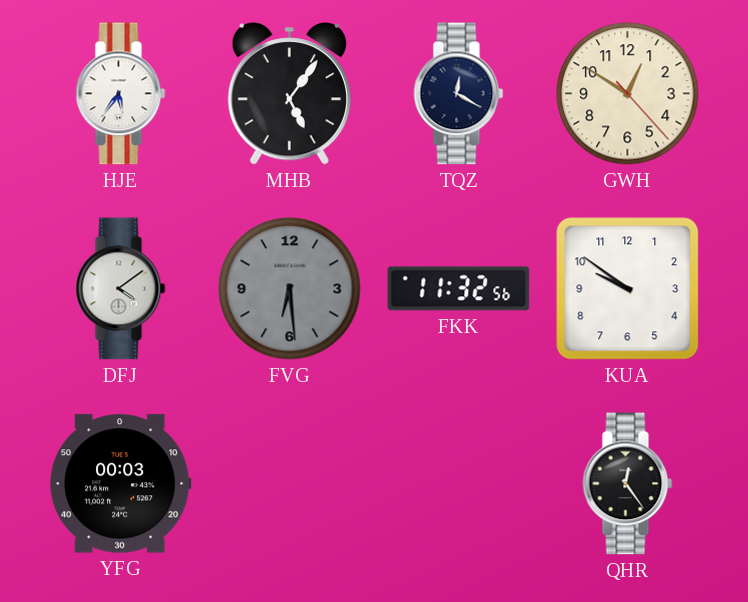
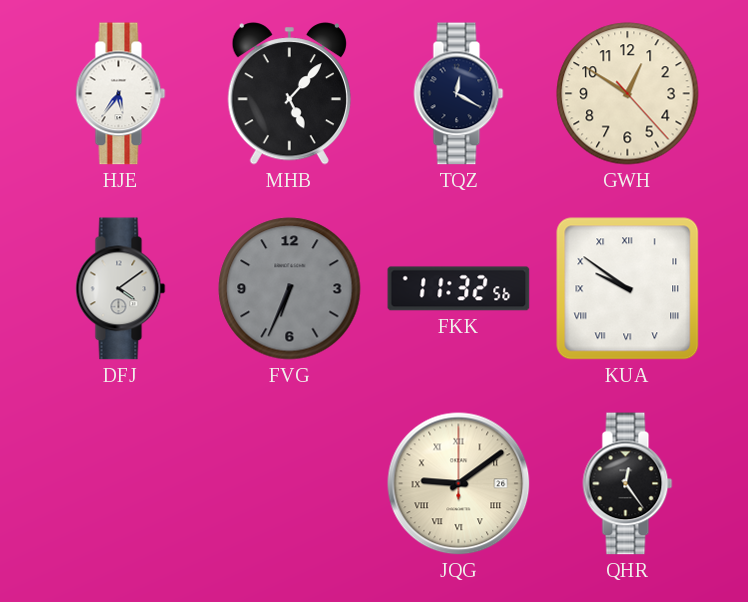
MHB: 5:06 -> 5:07
FVG: 6:29 -> 6:34
KUA numerals: Arabic -> Roman
YFG: 00:03 -> none
JQG: none -> 9:09
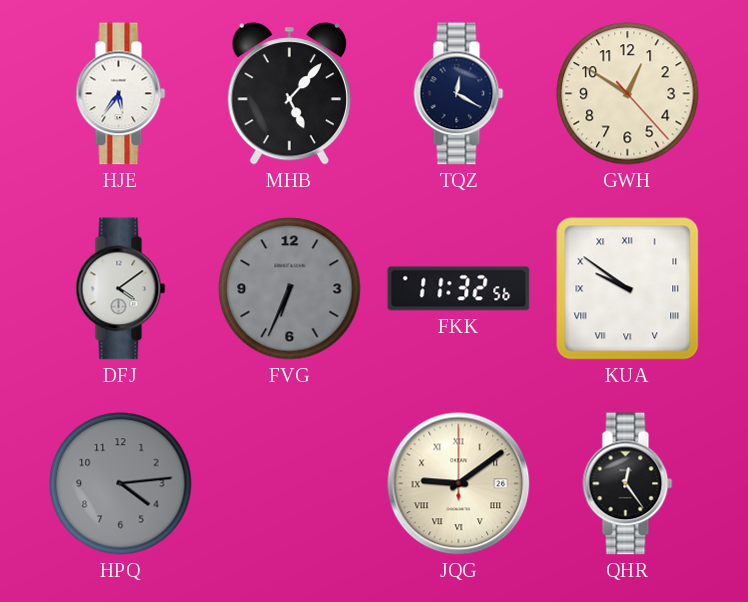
HPQ: none -> 4:14
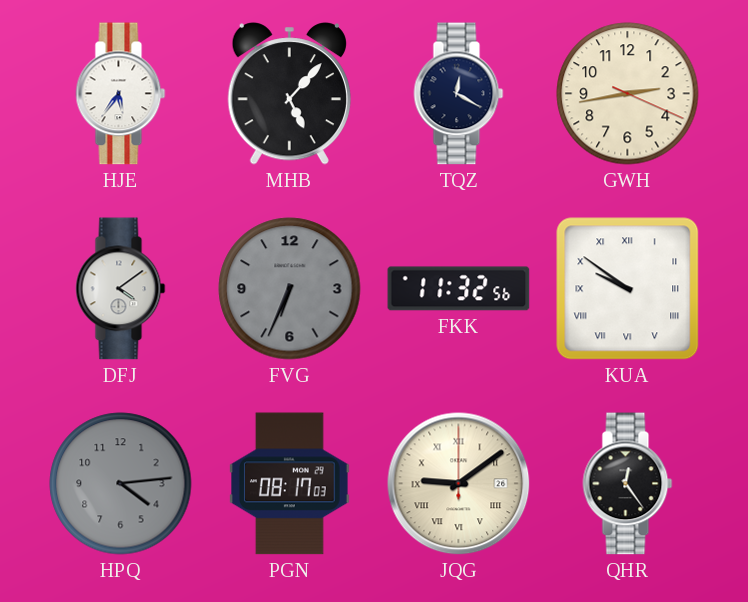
GWH: 12:50 -> 2:43
PGN: none -> 08:17
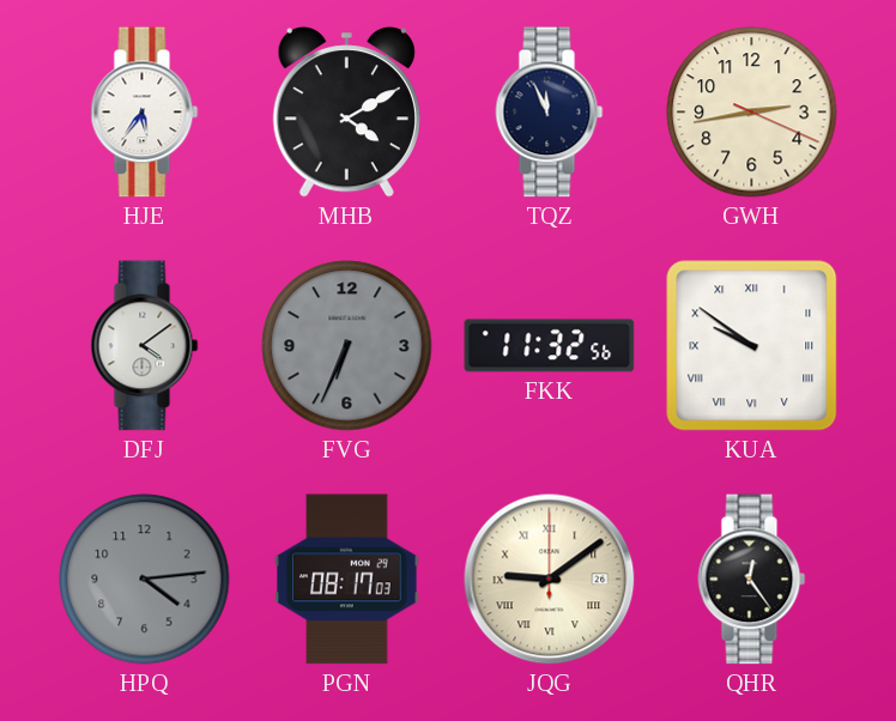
MHB: 5:07 -> 4:10
TQZ: 12:20 -> 11:56
